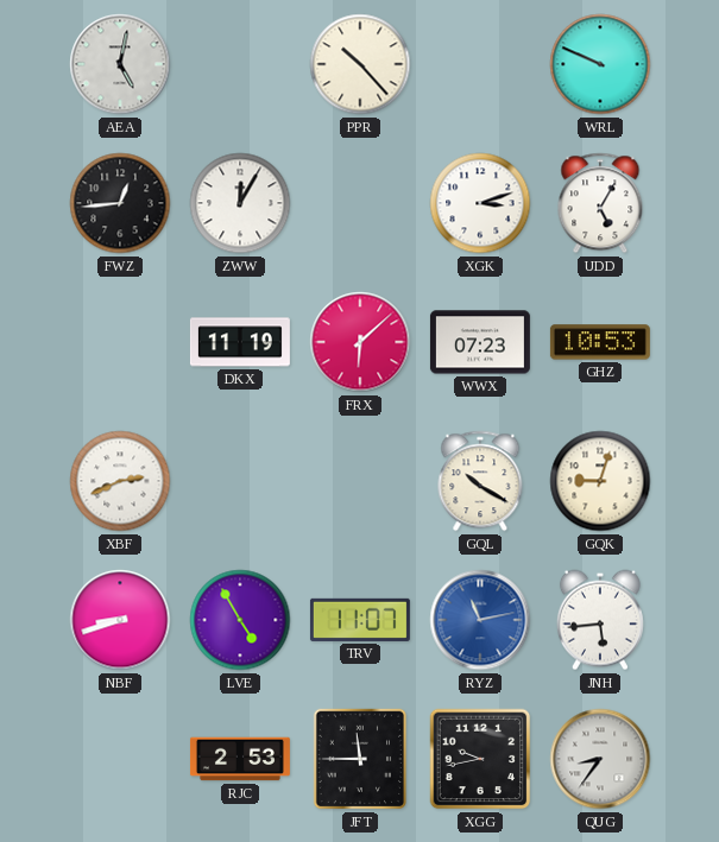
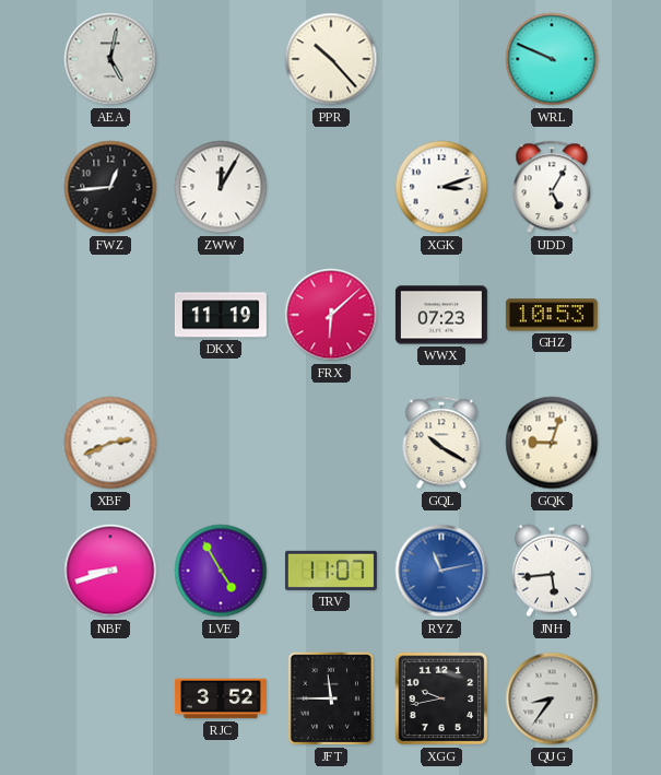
RJC: 2:53 -> 3:52
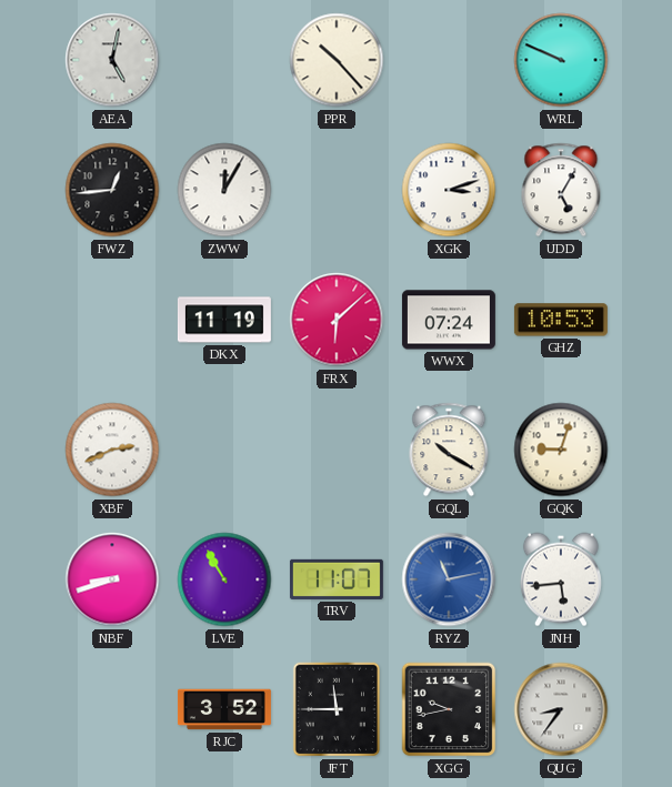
WWX: 07:23 -> 07:24
LVE: 4:55 -> 10:55
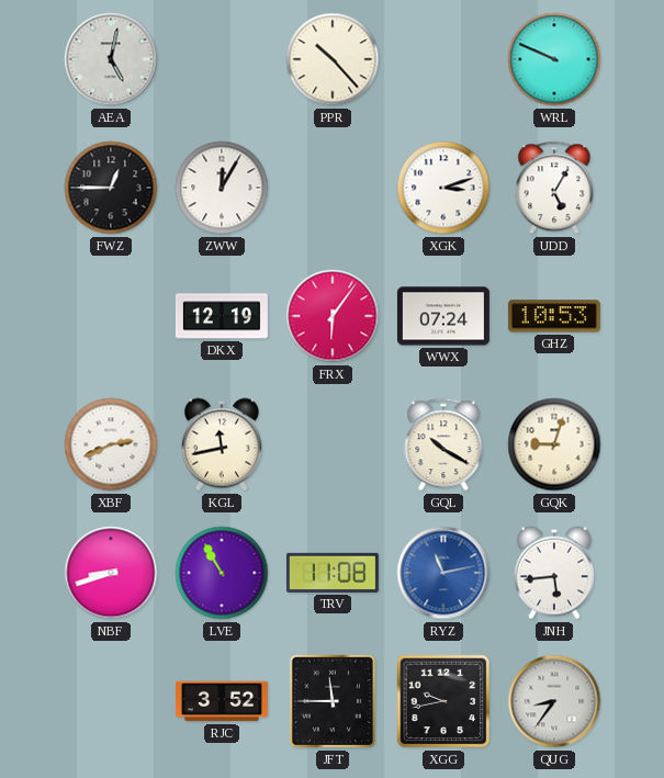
FWZ: 12:44 -> 12:45
DKX: 11:19 -> 12:19
FRX: 6:08 -> 6:06
KGL: none -> 11:43
TRV: 11:07 -> 11:08
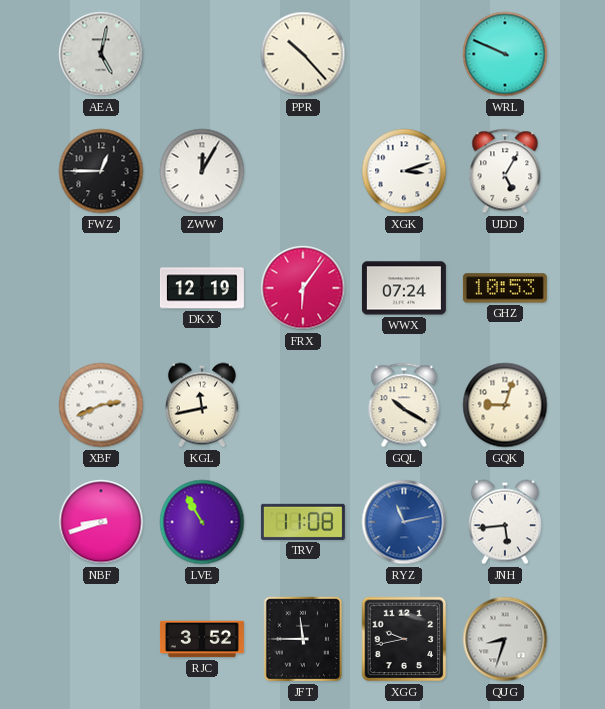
QUG: 8:36 -> 8:33
